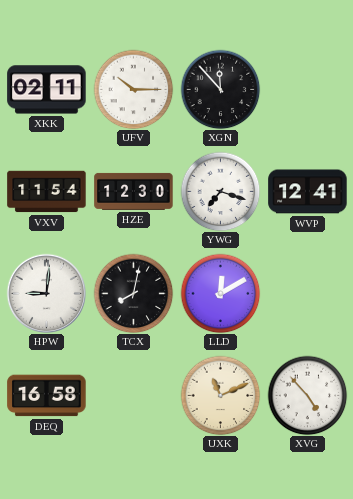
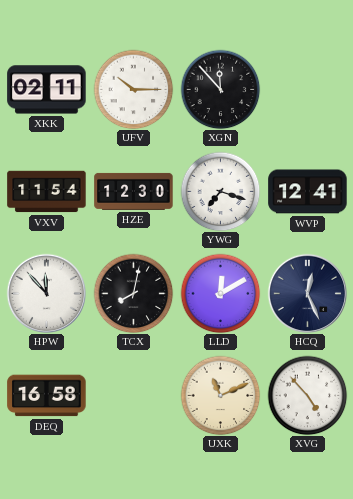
HPW: 9:01 -> 11:53
HCQ: none -> 12:26
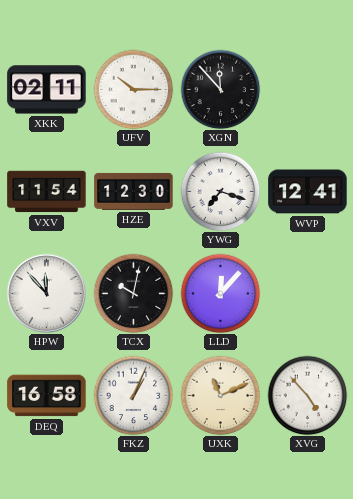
TCX: 8:02 -> 10:02
LLD: 12:10 -> 12:07
HCQ: 12:26 -> none
FKZ: none -> 1:04
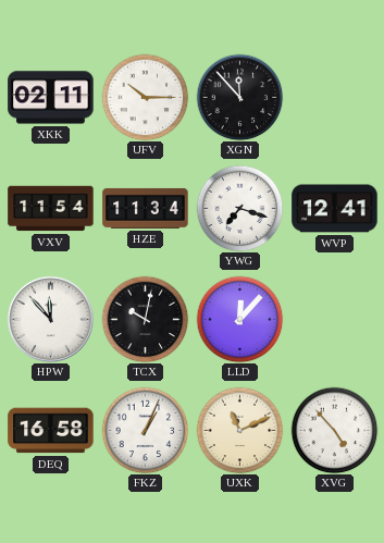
HZE: 12:30 -> 11:34
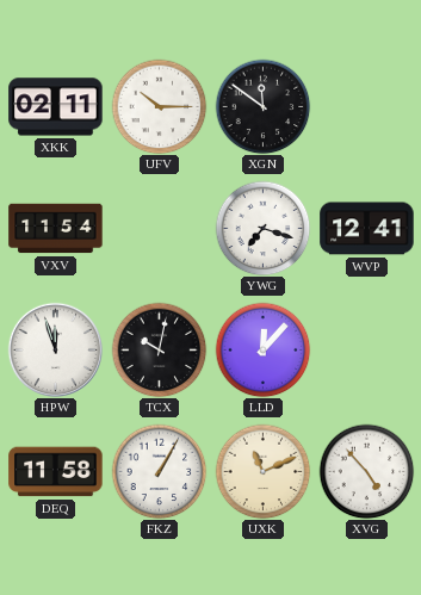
XGN: 11:53 -> 11:51
HZE: 11:34 -> none
HPW: 11:53 -> 11:57
DEQ: 16:58 -> 11:58
FKZ: 1:04 -> 1:05
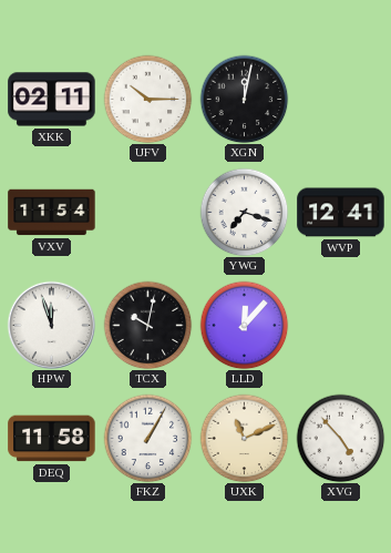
XGN: 11:51 -> 12:02
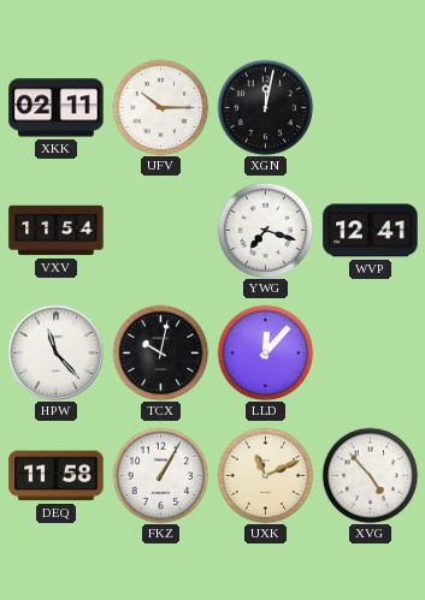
HPW: 11:57 -> 11:23
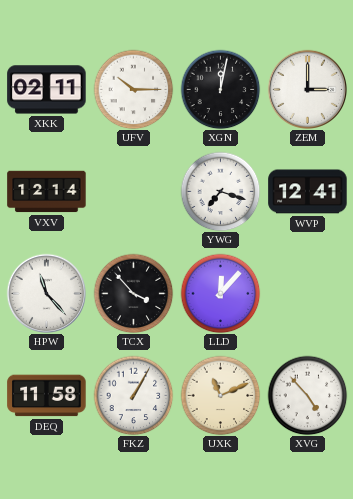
ZEM: none -> 3:00
VXV: 11:54 -> 12:14
TCX: 10:02 -> 3:53
